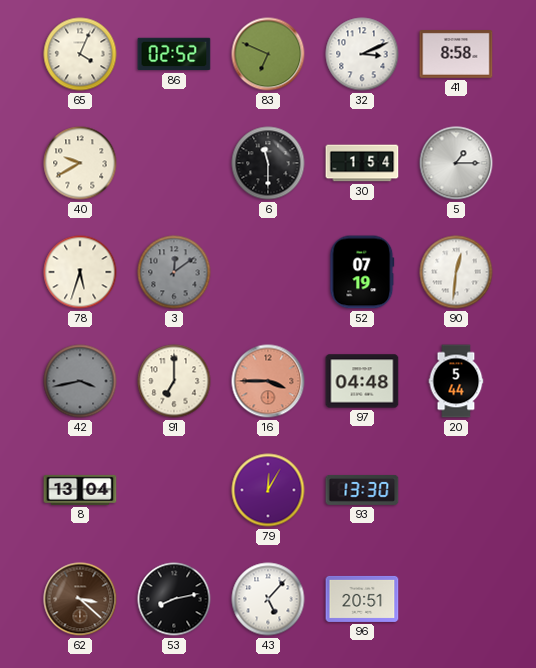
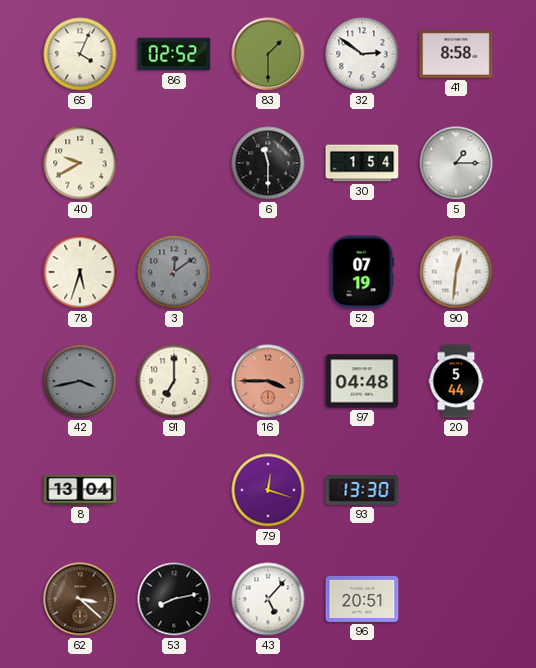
83: 6:49 -> 1:30
32: 3:11 -> 2:51
79: 12:05 -> 12:18
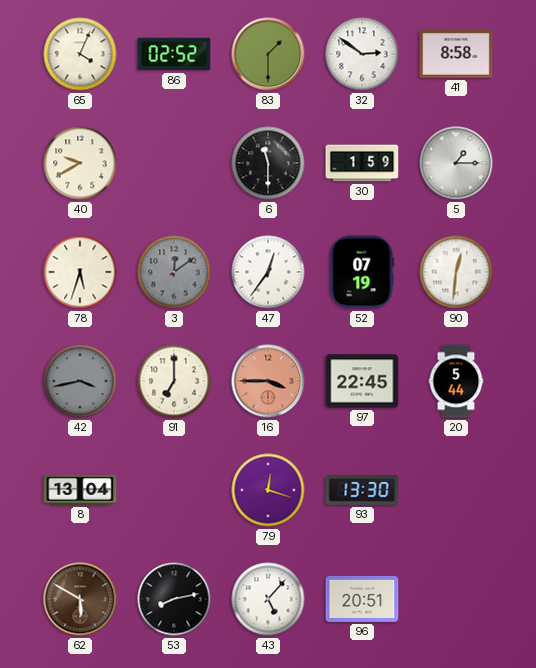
30: 1:54 -> 1:59
47: none -> 12:36
97: 04:48 -> 22:45
62: 3:22 -> 5:50
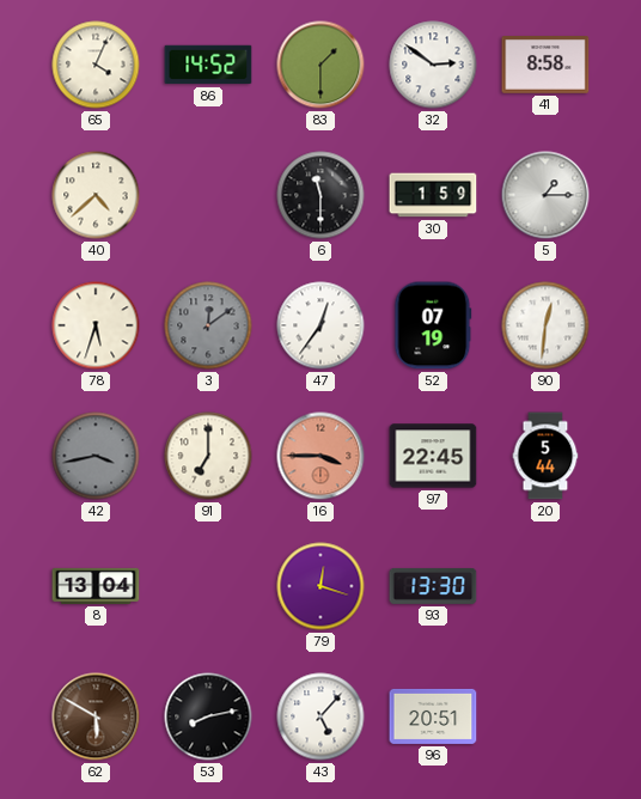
86: 02:52 -> 14:52
40: 9:40 -> 4:38
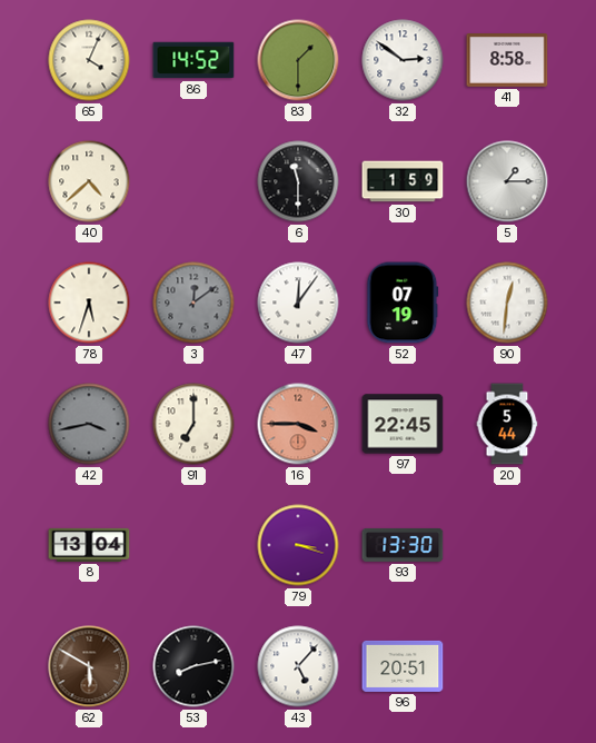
47: 12:36 -> 12:06
79: 12:18 -> 3:18
